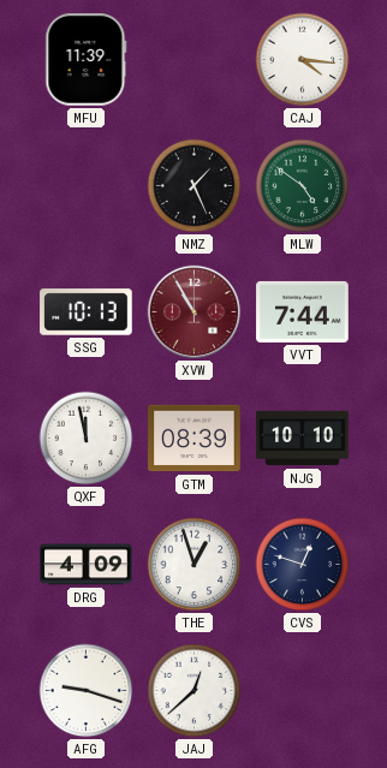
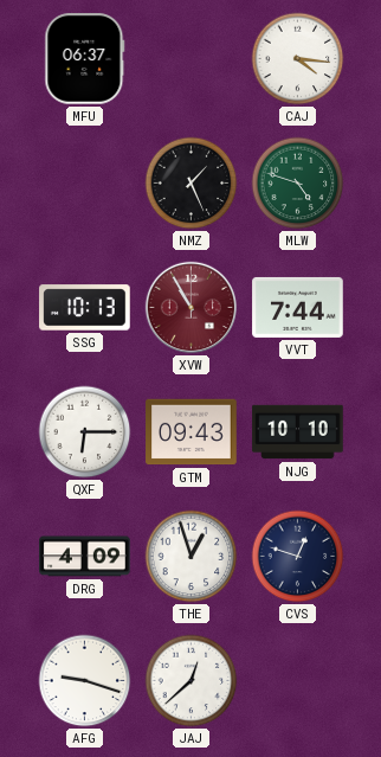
MFU: 11:39 -> 06:37
MLW: 4:51 -> 4:48
QXF: 11:58 -> 6:15
GTM: 08:39 -> 09:43
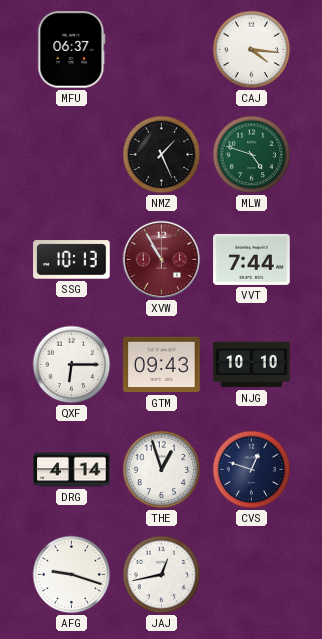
DRG: 4:09 -> 4:14
JAJ: 12:38 -> 12:43
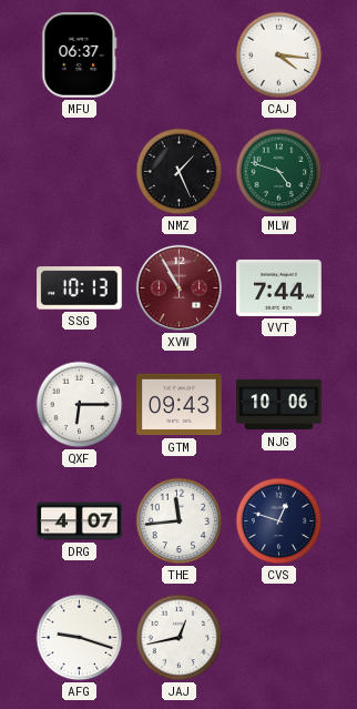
NJG: 10:10 -> 10:06
DRG: 4:14 -> 4:07
THE: 12:57 -> 11:44
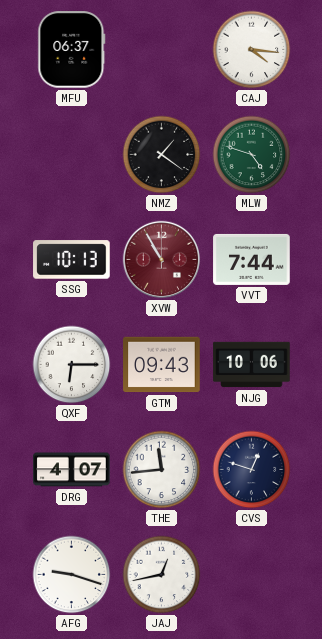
NMZ: 1:26 -> 1:21
